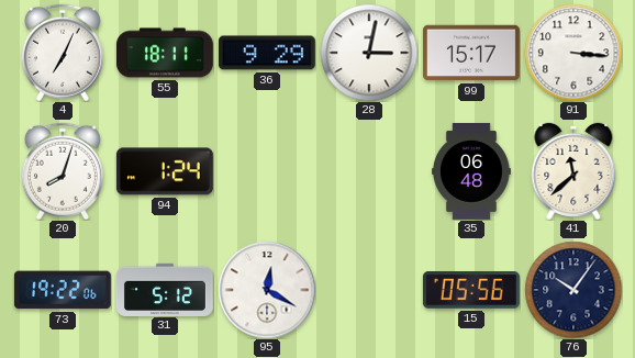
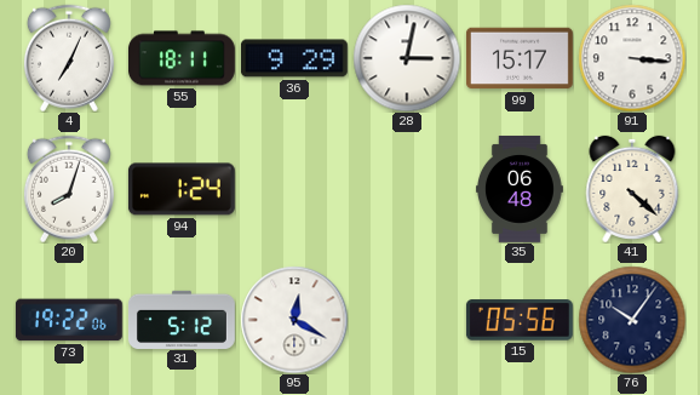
41: 11:38 -> 4:22
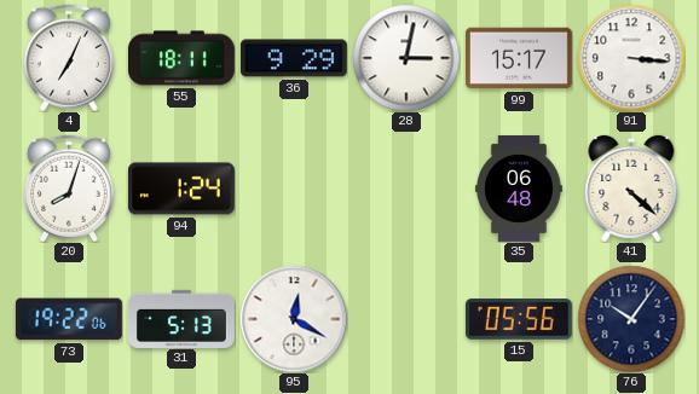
31: 5:12 -> 5:13
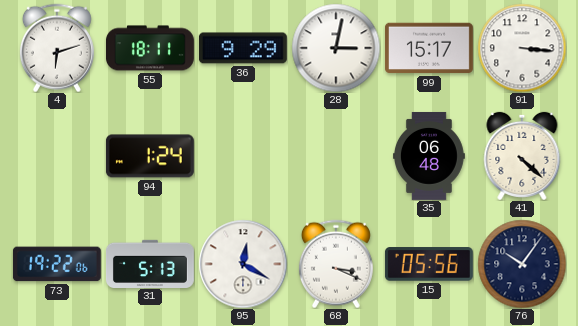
4: 7:04 -> 6:12
20: 8:03 -> none
68: none -> 3:19
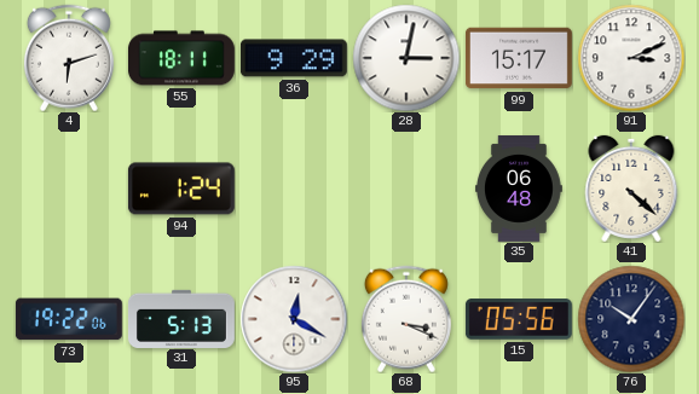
91: 3:16 -> 3:11
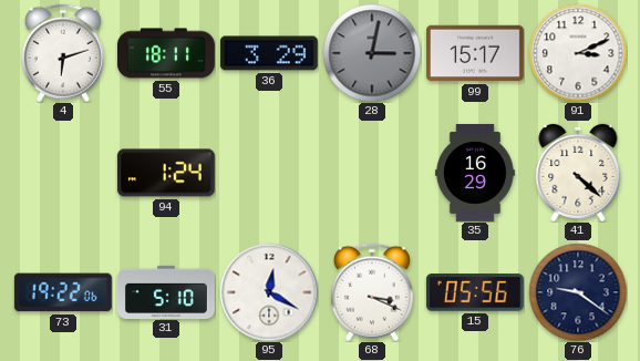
36: 9:29 -> 3:29
28 dial: white -> grey
35: 06:48 -> 16:29
31: 5:13 -> 5:10
76: 10:06 -> 9:21
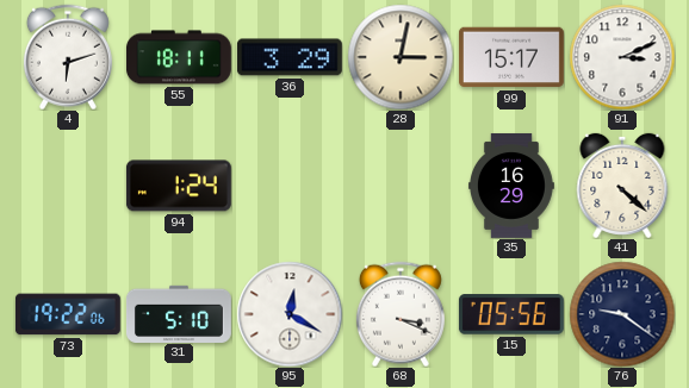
28 dial: grey -> cream
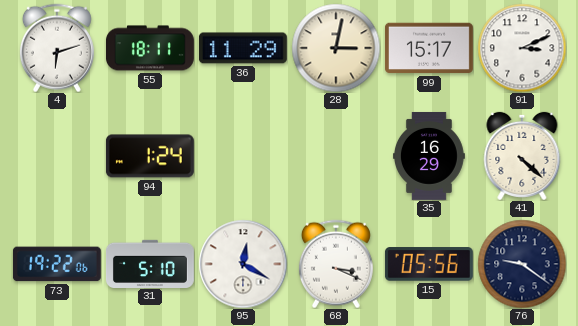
36: 3:29 -> 11:29
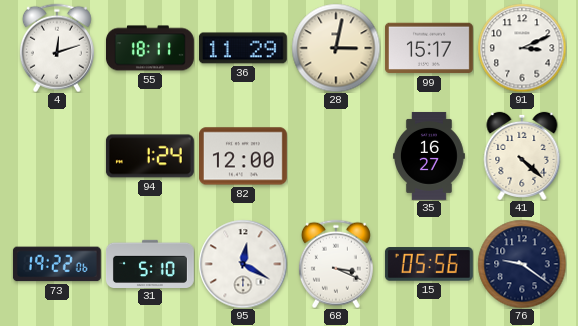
4: 6:12 -> 12:12
82: none -> 12:00
35: 16:29 -> 16:27
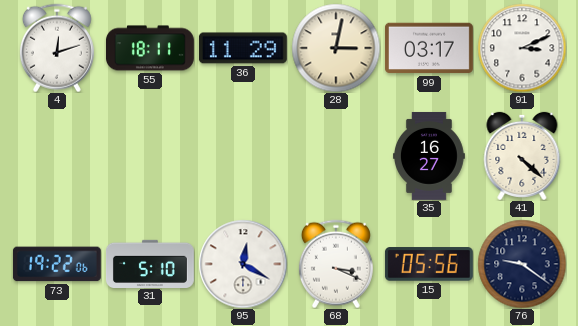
99: 15:17 -> 03:17
94: 1:24 -> none
82: 12:00 -> none
